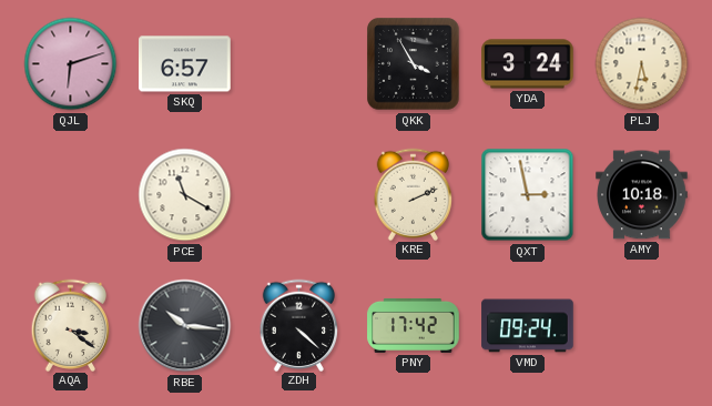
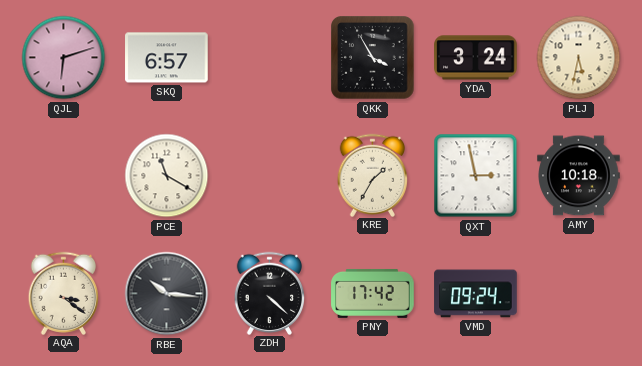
KRE: 2:11 -> 1:35
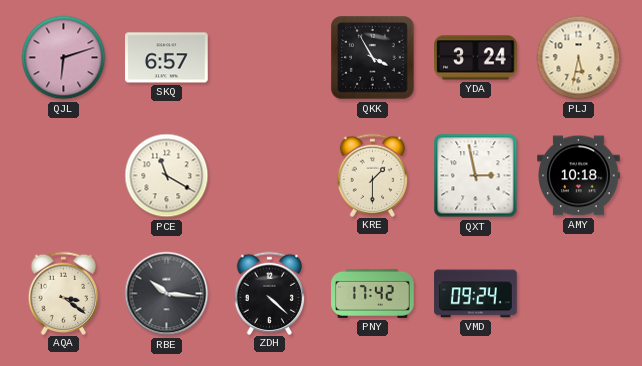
KRE: 1:35 -> 1:30
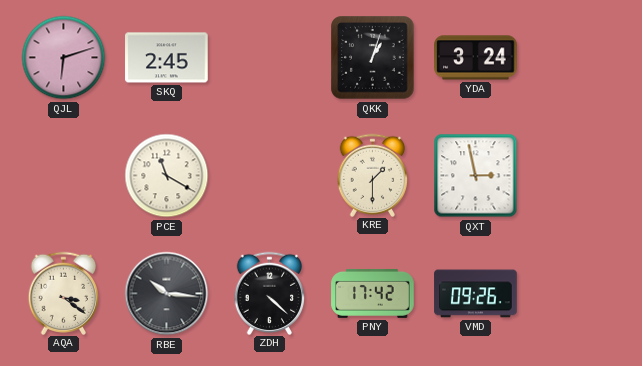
SKQ: 6:57 -> 2:45
QKK: 3:55 -> 1:03
PLJ: 5:32 -> none
AMY: 10:18 -> none
VMD: 09:24 -> 09:26
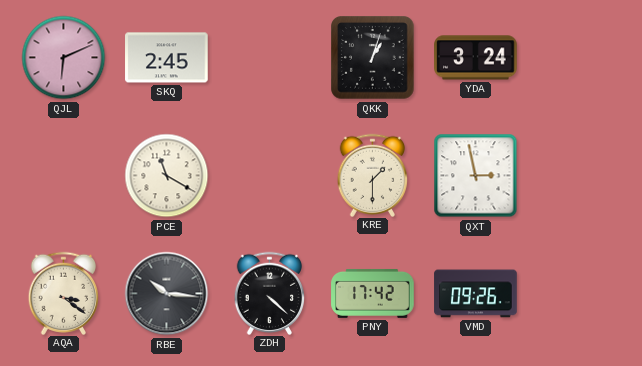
QJL: 6:12 -> 6:11
